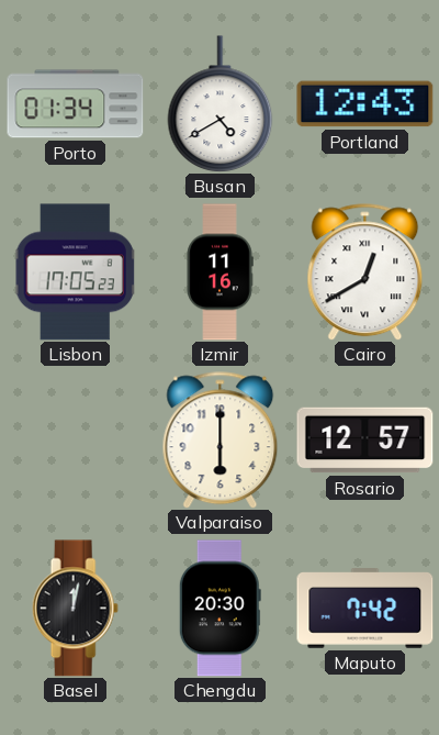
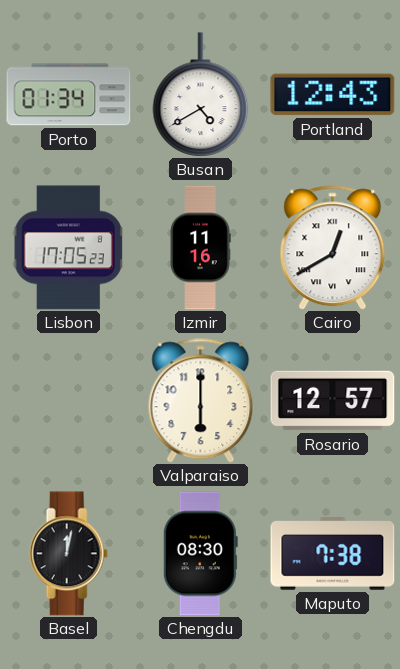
Chengdu: 20:30 -> 08:30
Maputo: 7:42 -> 7:38
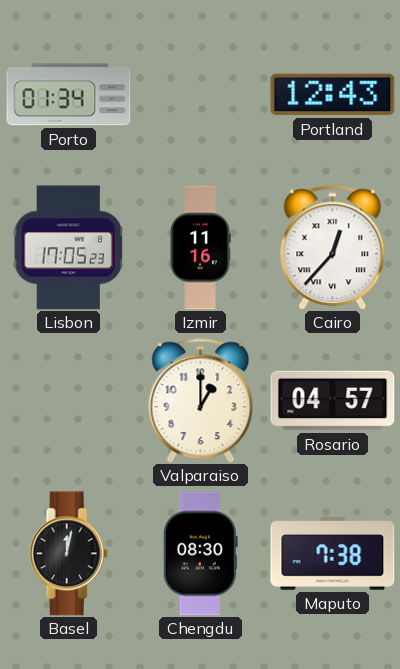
Busan: 4:40 -> none
Cairo: 12:40 -> 12:37
Valparaiso: 6:00 -> 1:00
Rosario: 12:57 -> 04:57
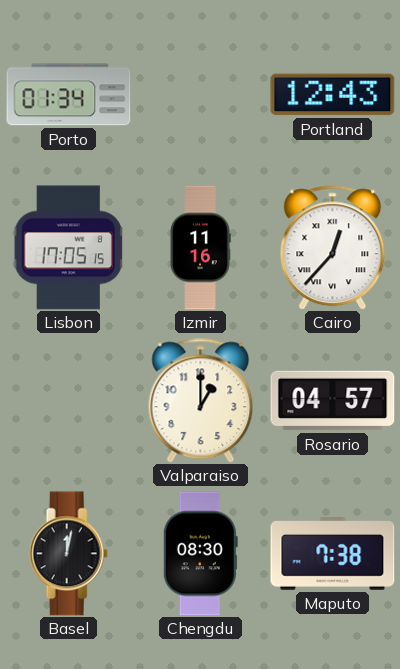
Lisbon: 17:05:23 -> 17:05:15
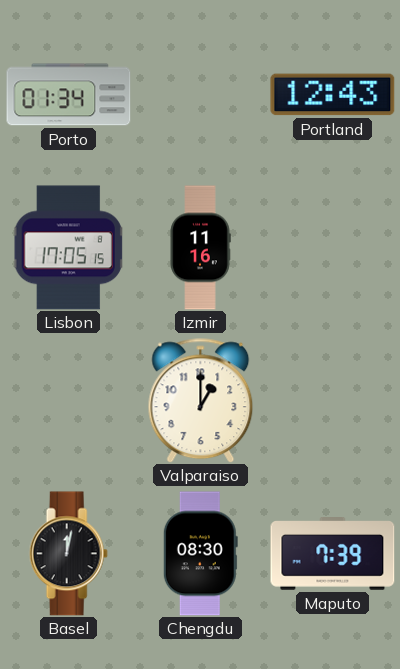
Cairo: 12:37 -> none
Rosario: 04:57 -> none
Maputo: 7:38 -> 7:39
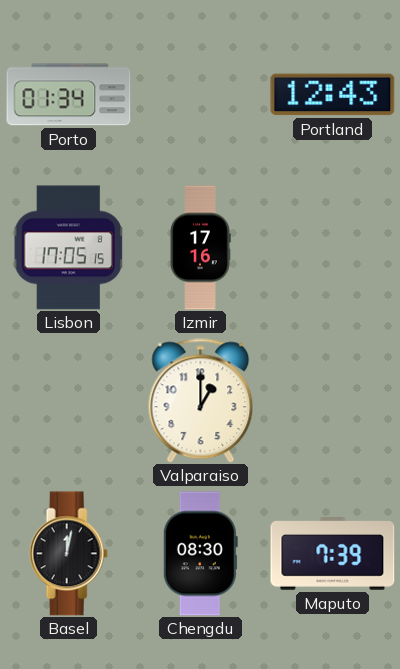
Izmir: 11:16 -> 17:16
